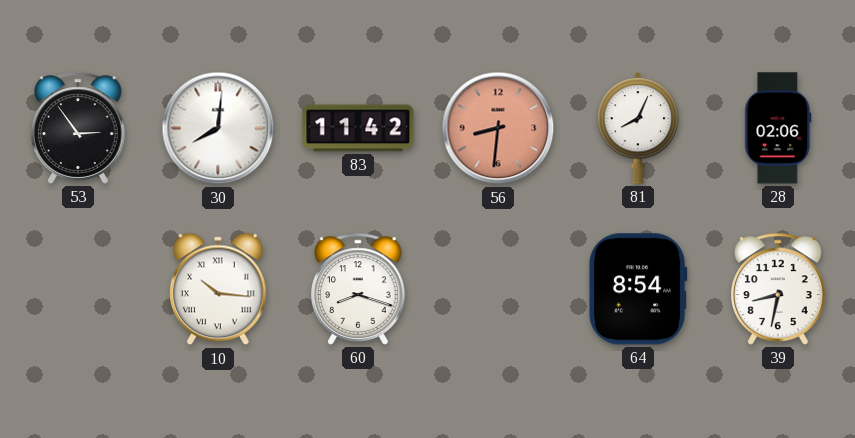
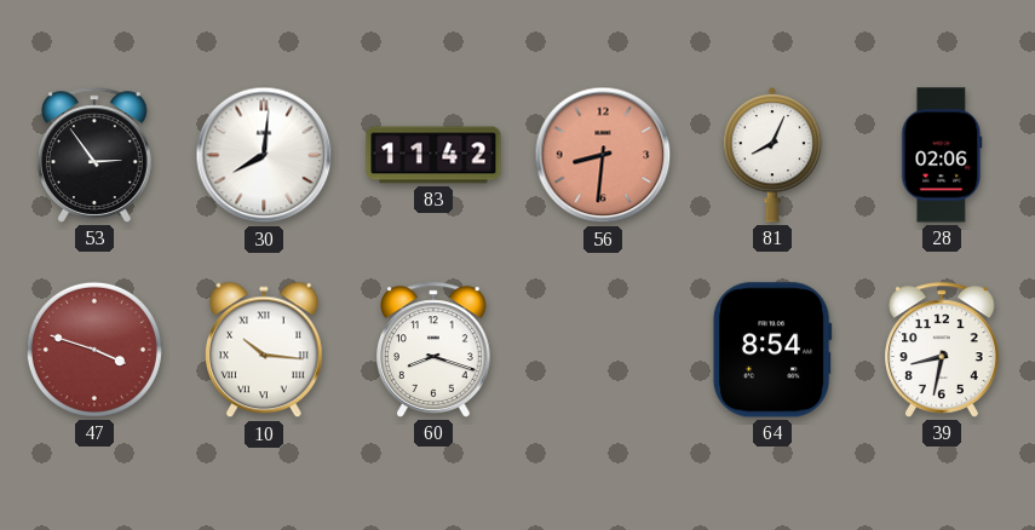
47: none -> 3:48
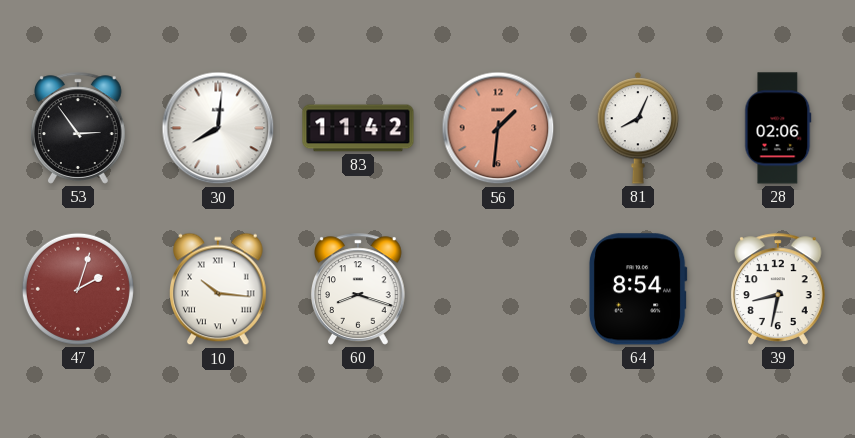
56: 8:31 -> 1:31
47: 3:48 -> 2:03
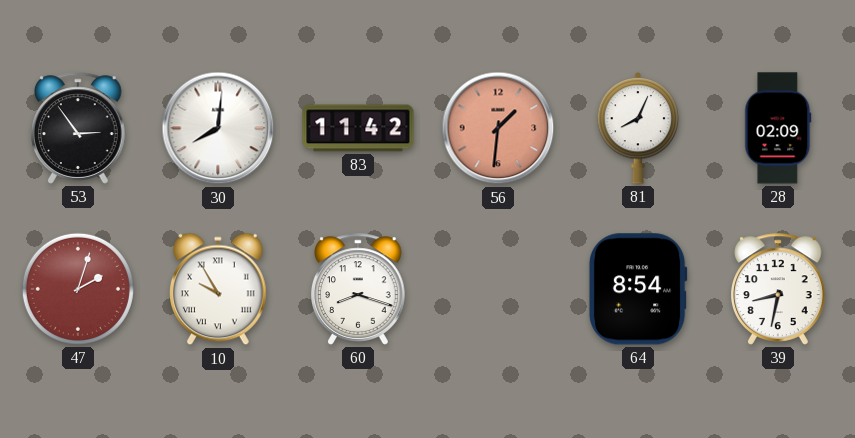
28: 02:06 -> 02:09
10: 10:16 -> 9:55
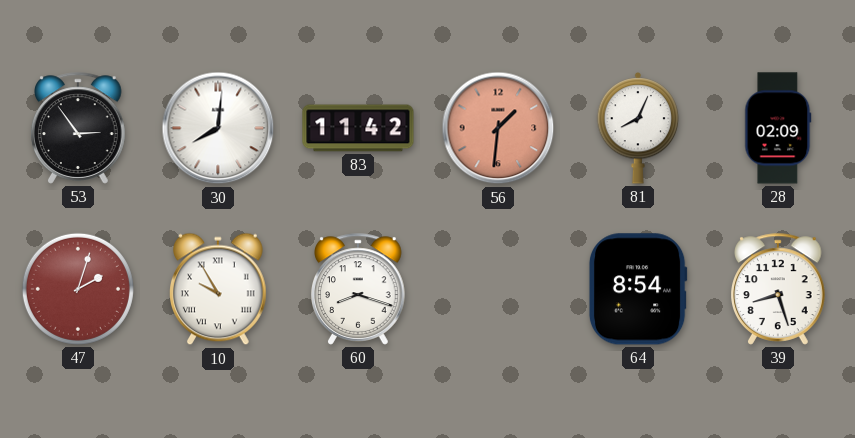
39: 8:32 -> 8:27
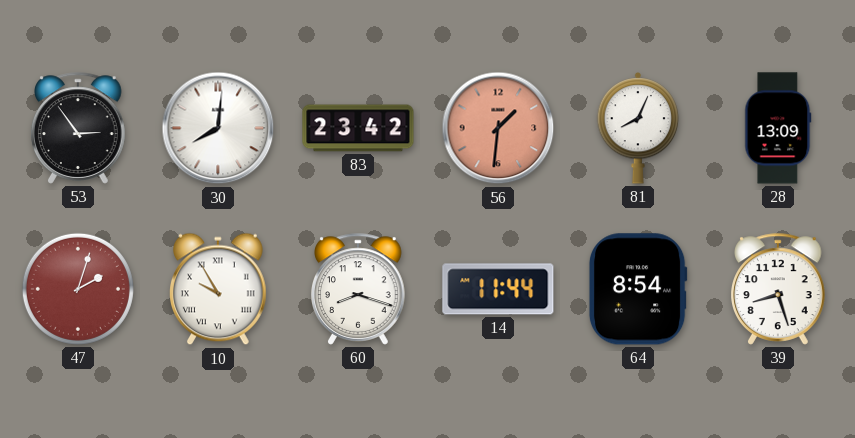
83: 11:42 -> 23:42
28: 02:09 -> 13:09
14: none -> 11:44
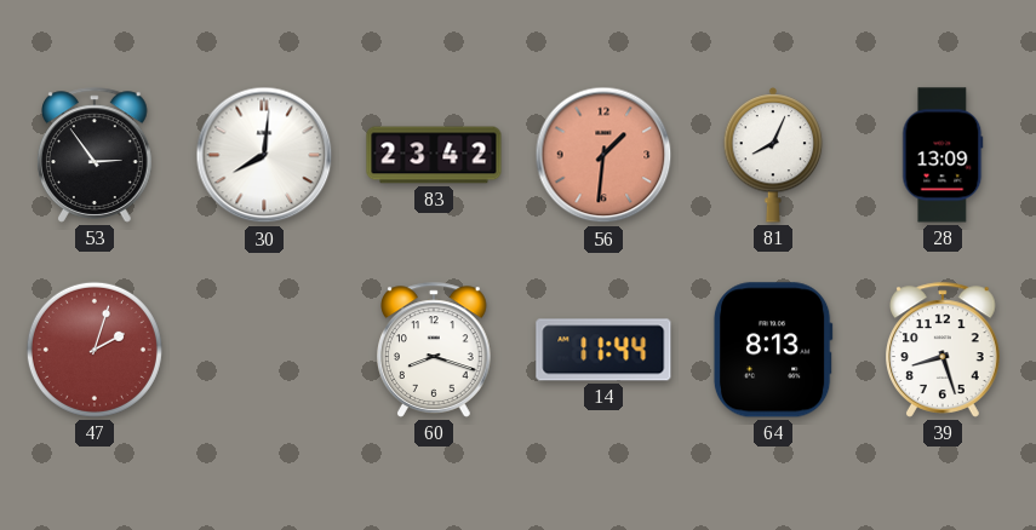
10: 9:55 -> none
64: 8:54 -> 8:13
